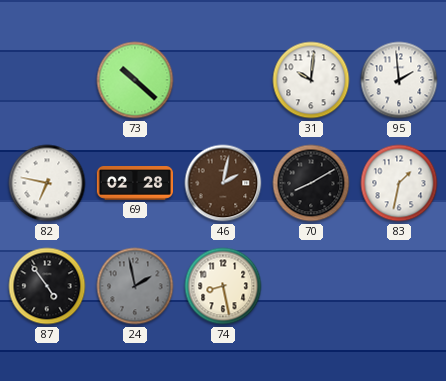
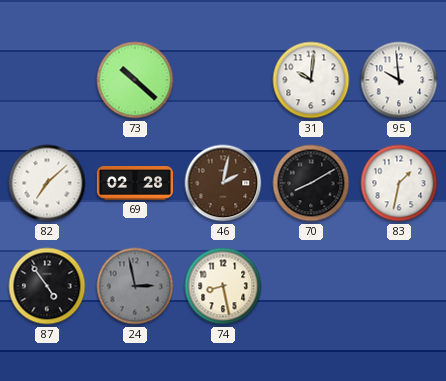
95: 1:59 -> 9:59
82: 6:47 -> 7:08
24: 1:58 -> 2:58
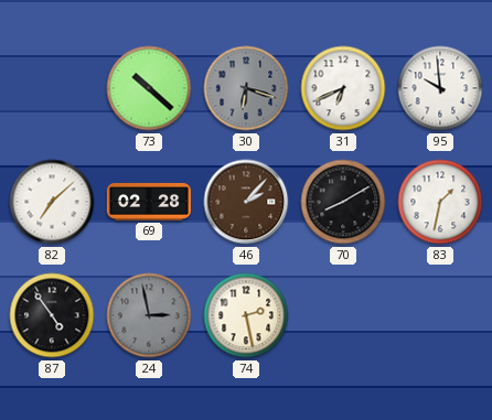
30: none -> 6:18
31: 10:01 -> 6:41
46: 2:02 -> 2:07
74: 8:28 -> 2:28
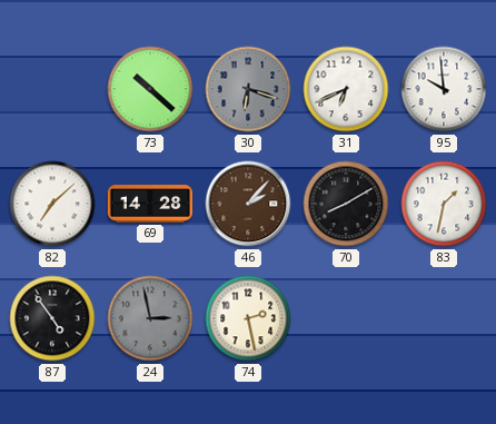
69: 02:28 -> 14:28
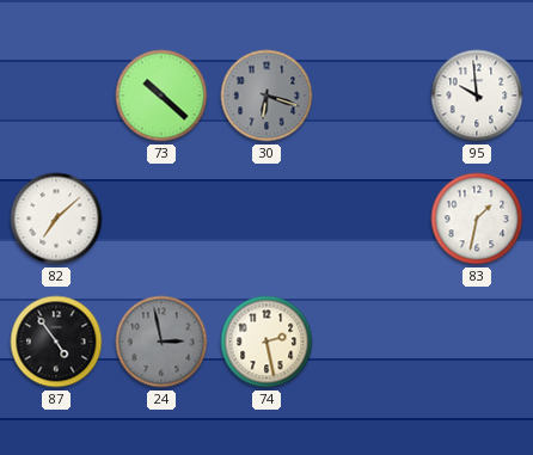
31: 6:41 -> none
69: 14:28 -> none
46: 2:07 -> none
70: 8:10 -> none
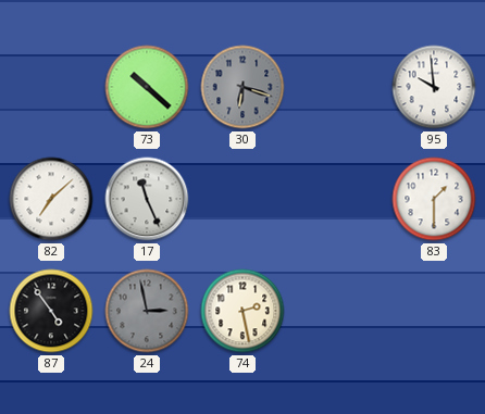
17: none -> 11:26
83: 1:32 -> 1:30
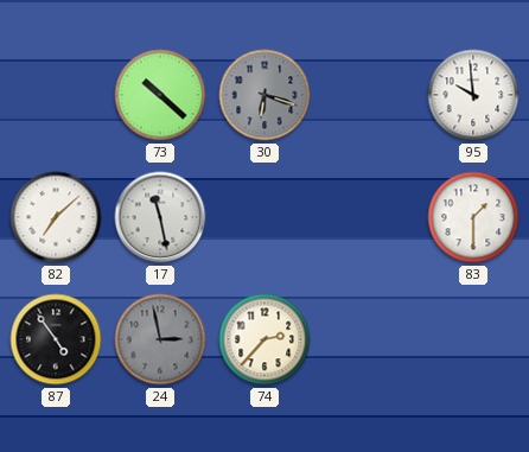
17: 11:26 -> 11:28
74: 2:28 -> 2:37
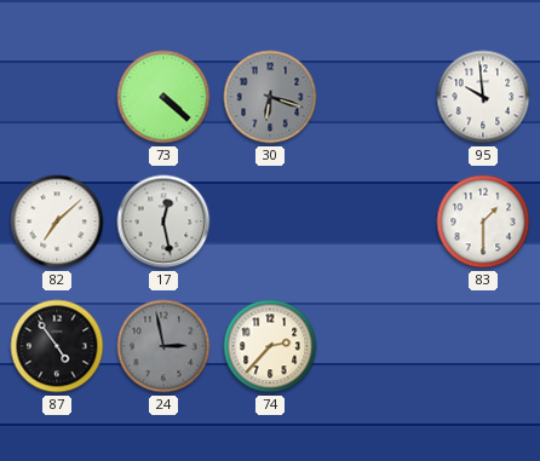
73: 10:22 -> 4:22
17: 11:28 -> 12:28
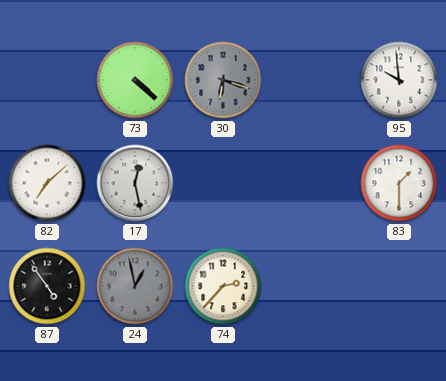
24: 2:58 -> 12:58
